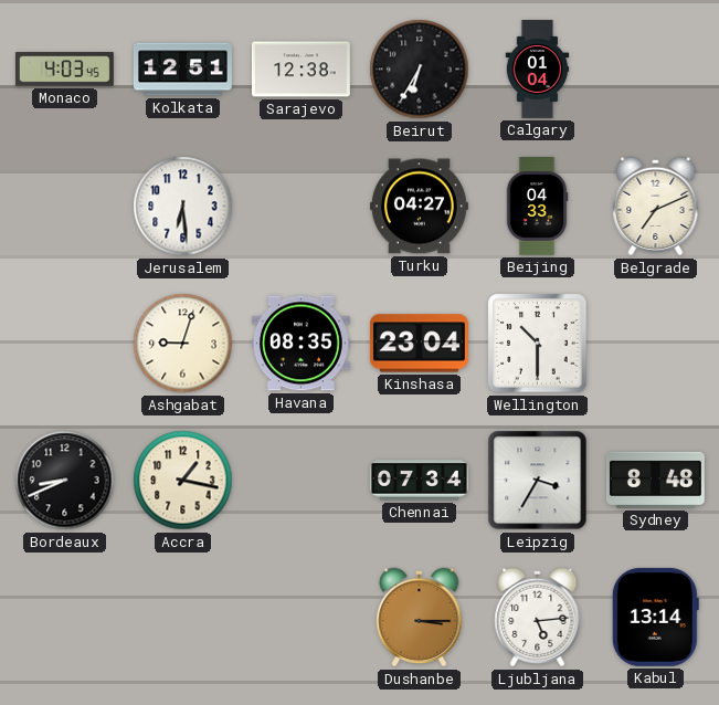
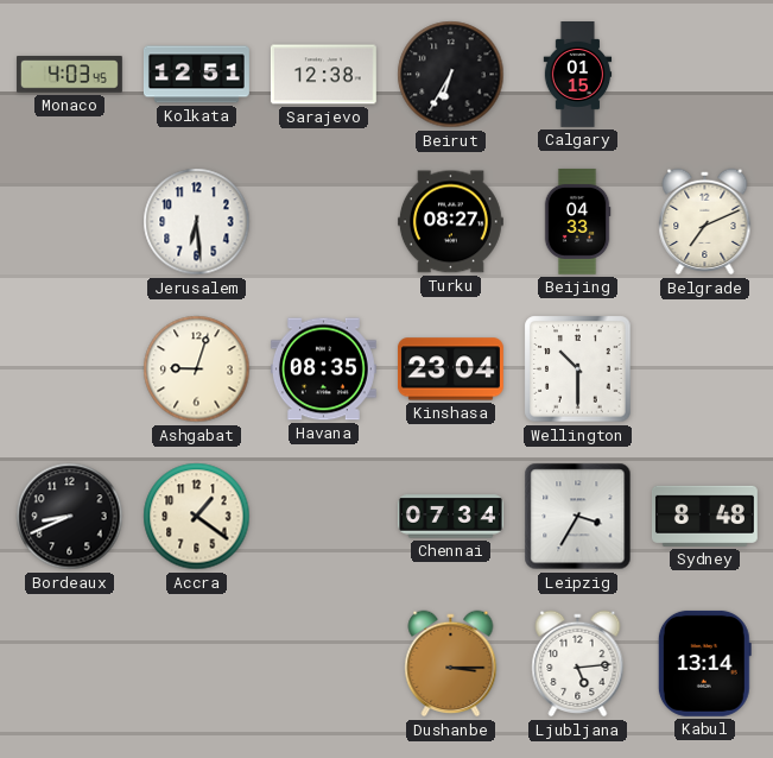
Calgary: 01:04 -> 01:15
Turku: 04:27 -> 08:27
Accra: 1:17 -> 1:21
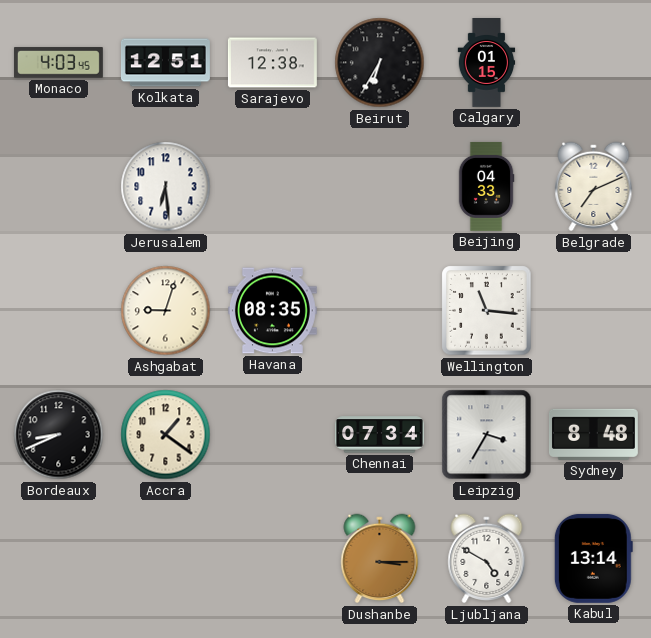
Turku: 08:27 -> none
Kinshasa: 23:04 -> none
Wellington: 10:30 -> 11:16
Ljubljana: 5:14 -> 4:50
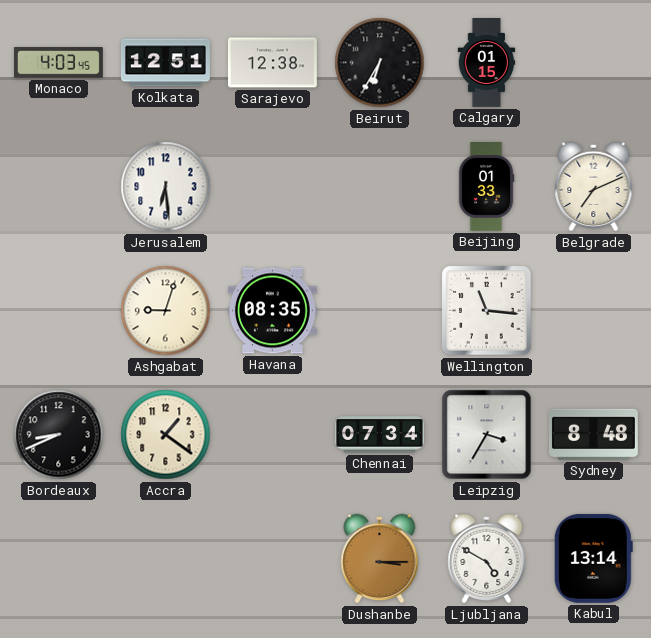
Beijing: 04:33 -> 01:33
